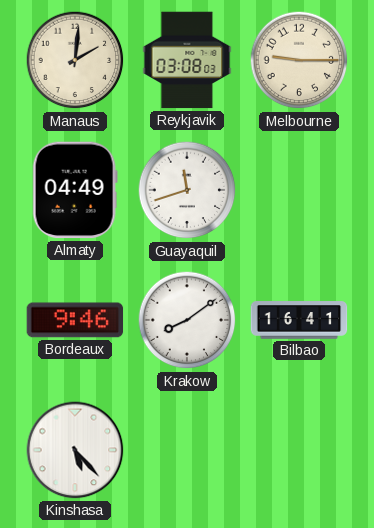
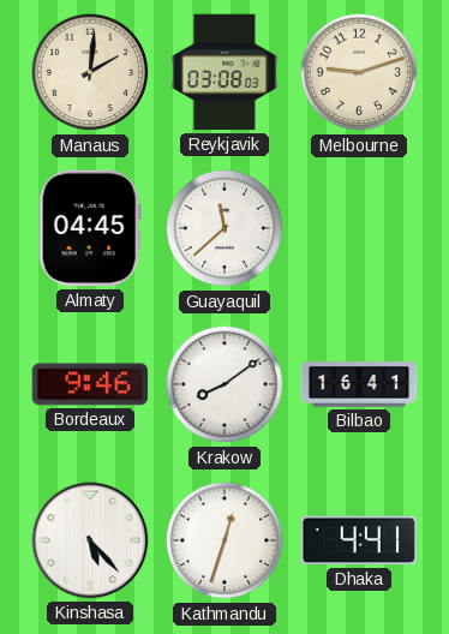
Melbourne: 9:15 -> 9:12
Almaty: 04:49 -> 04:45
Guayaquil: 11:42 -> 11:38
Kathmandu: none -> 12:33
Dhaka: none -> 4:41
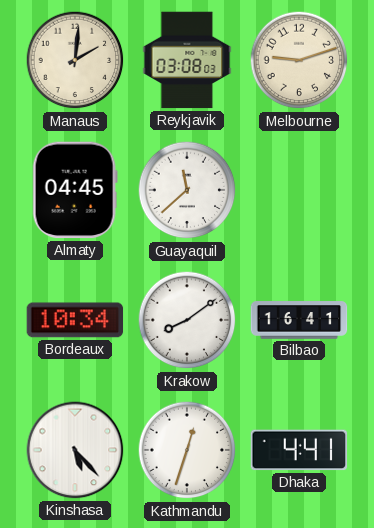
Bordeaux: 9:46 -> 10:34
